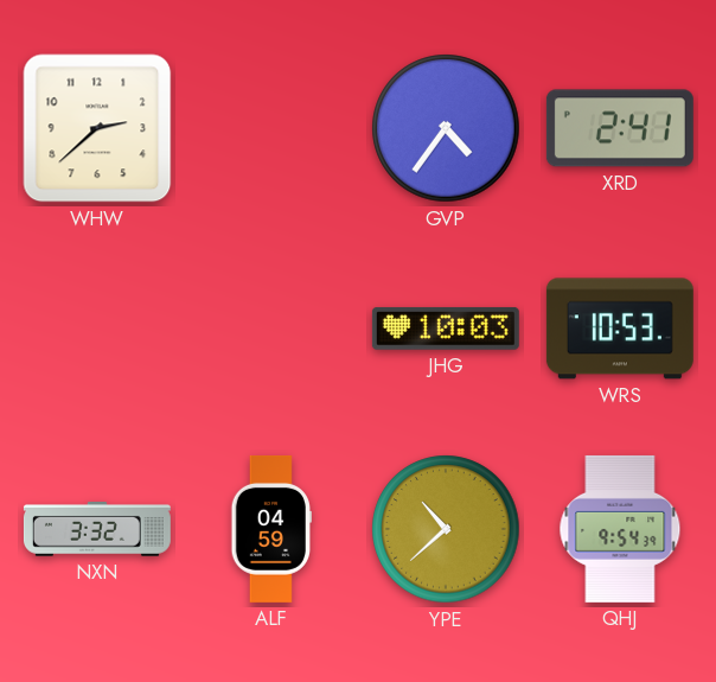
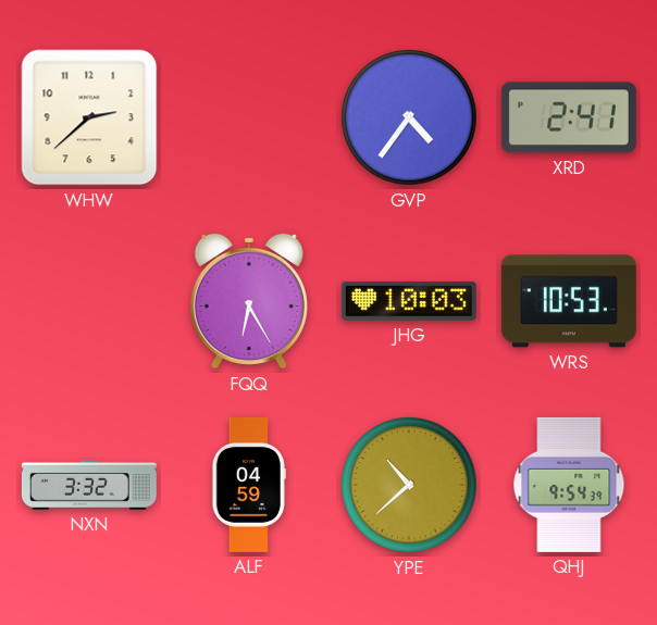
FQQ: none -> 6:25
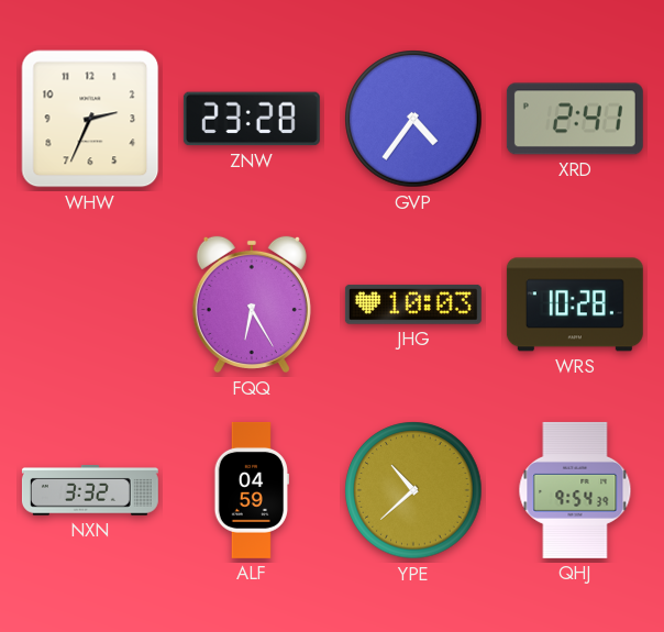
WHW: 2:38 -> 2:34
ZNW: none -> 23:28
WRS: 10:53 -> 10:28
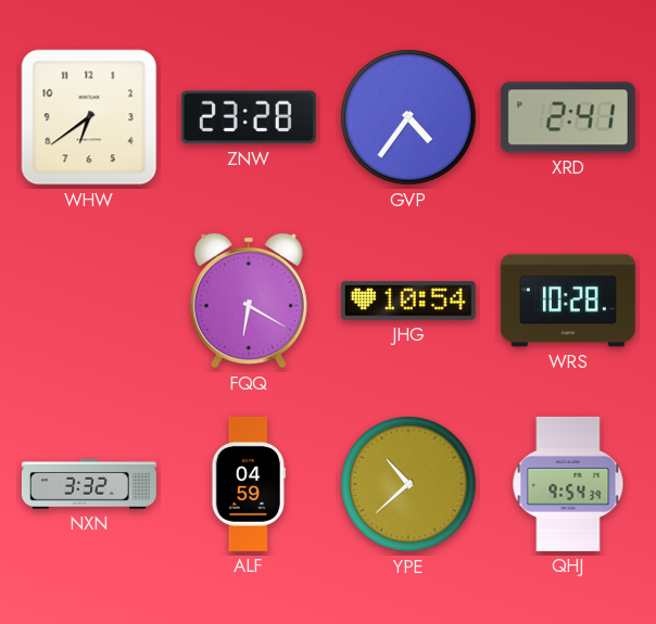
WHW: 2:34 -> 6:39
FQQ: 6:25 -> 6:20
JHG: 10:03 -> 10:54
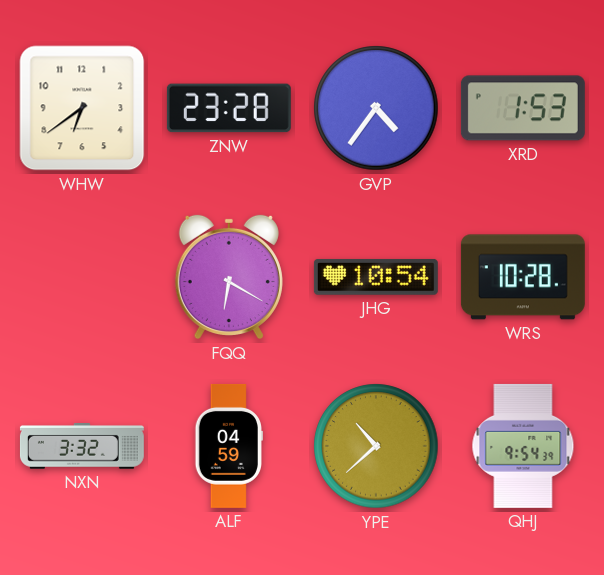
XRD: 2:41 -> 1:53
